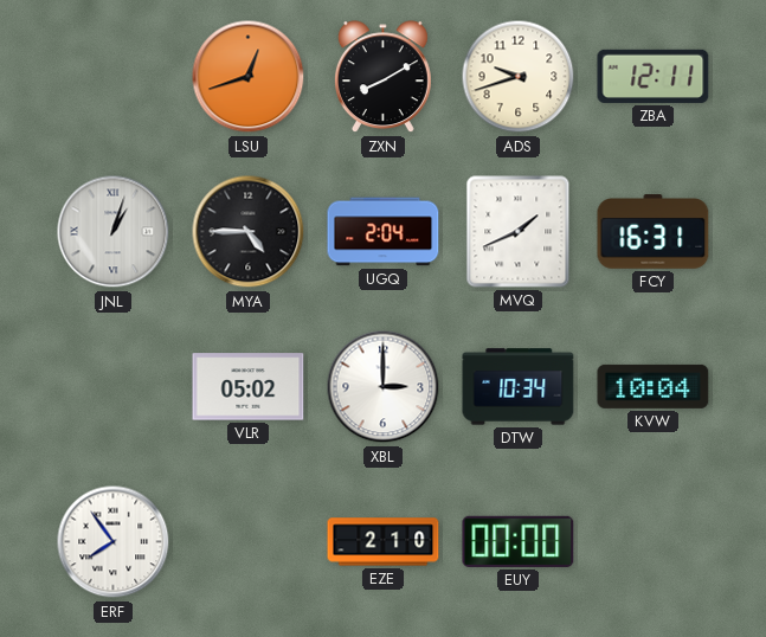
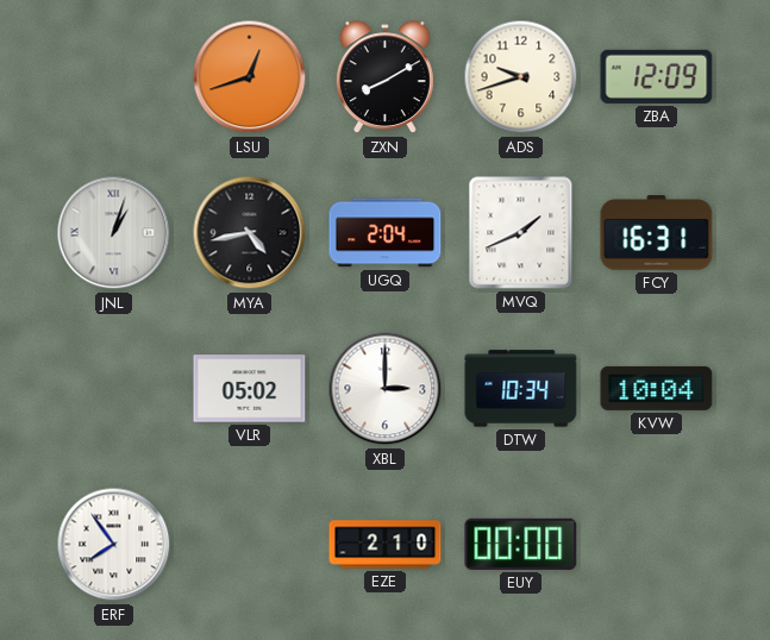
ZBA: 12:11 -> 12:09
MYA: 4:45 -> 4:43
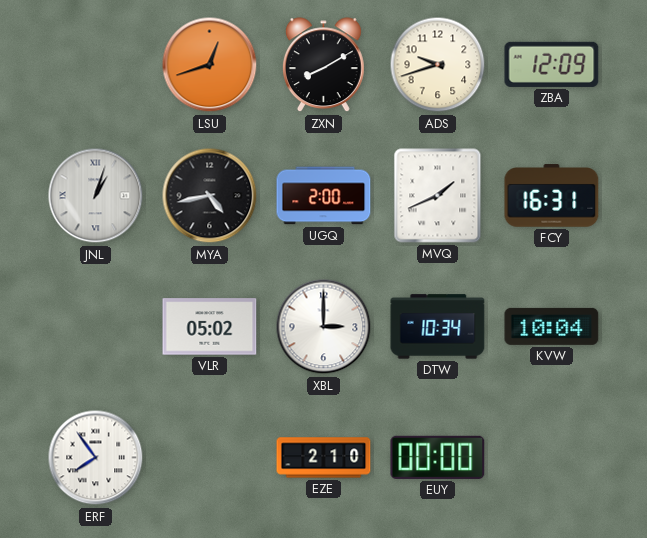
UGQ: 2:04 -> 2:00
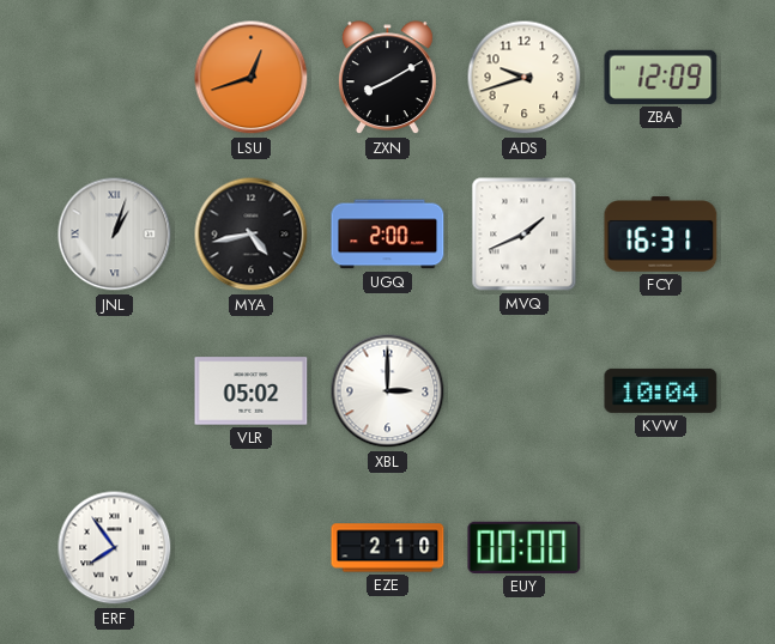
DTW: 10:34 -> none
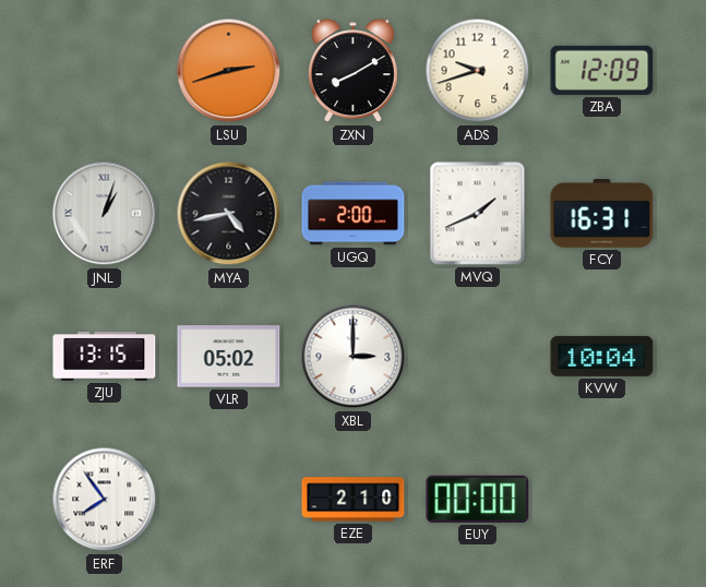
LSU: 12:42 -> 2:42
ZJU: none -> 13:15
